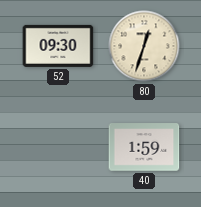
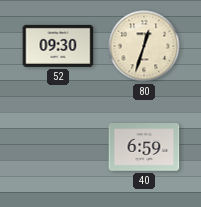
40: 1:59 -> 6:59
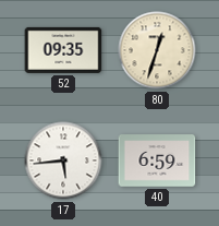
52: 09:30 -> 09:35
17: none -> 5:44
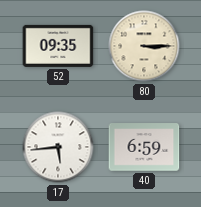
80: 12:33 -> 3:15
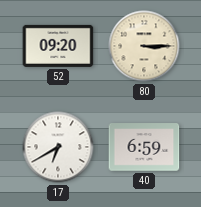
52: 09:35 -> 09:20
17: 5:44 -> 6:40
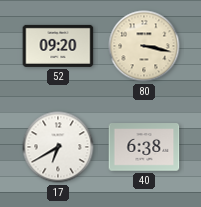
80: 3:15 -> 3:17
40: 6:59 -> 6:38
